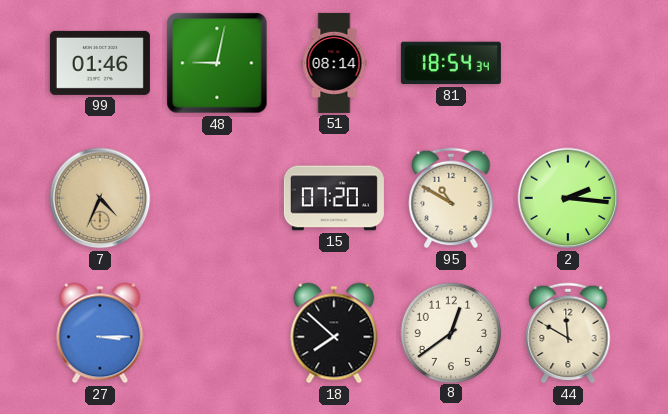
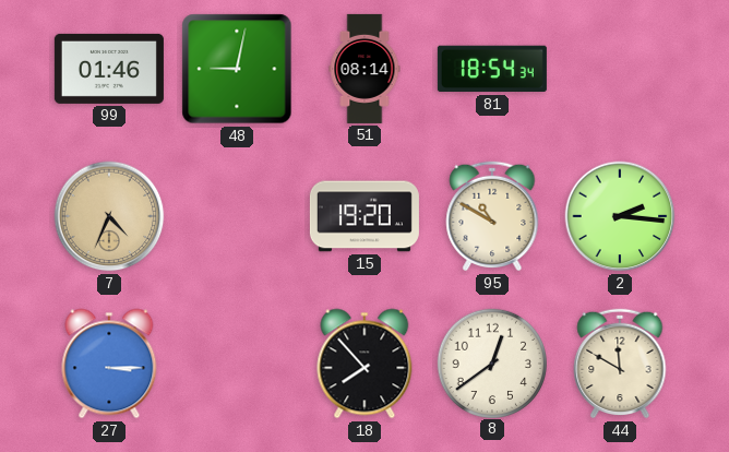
15: 07:20 -> 19:20
18: 7:52 -> 7:53
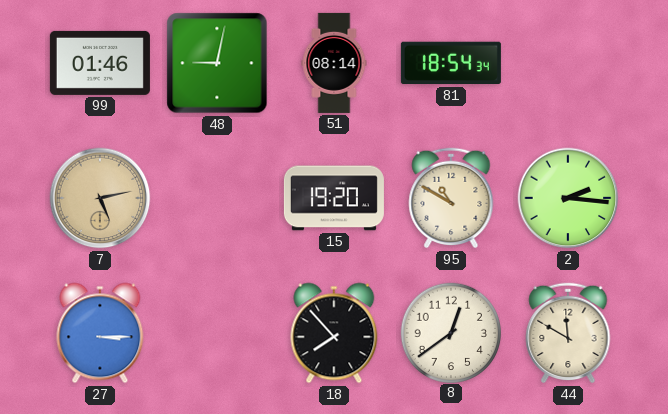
7: 4:34 -> 5:13
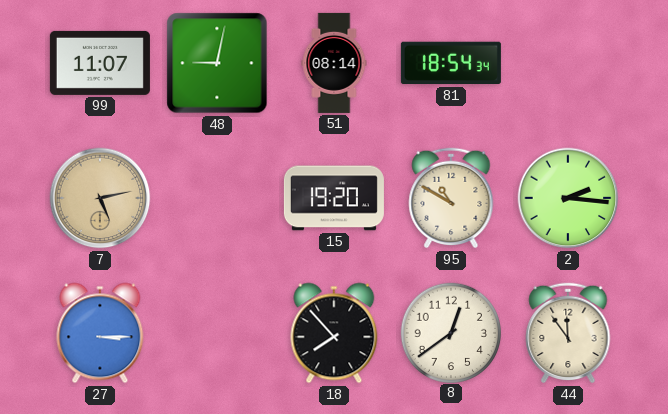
99: 01:46 -> 11:07
44: 11:50 -> 11:54
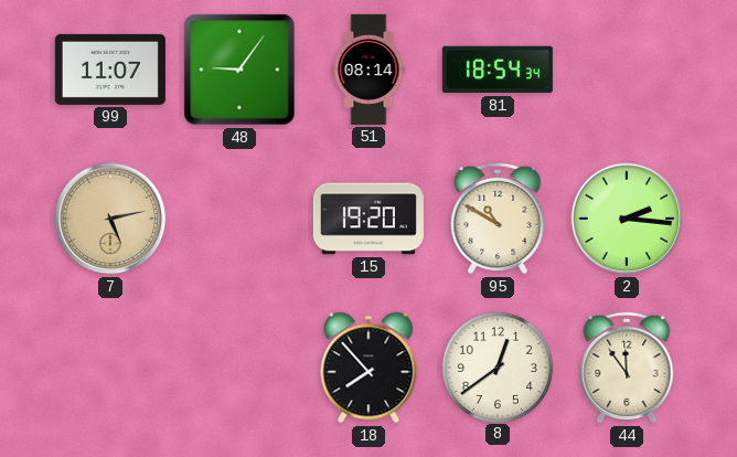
48: 9:02 -> 9:06
27: 3:15 -> none
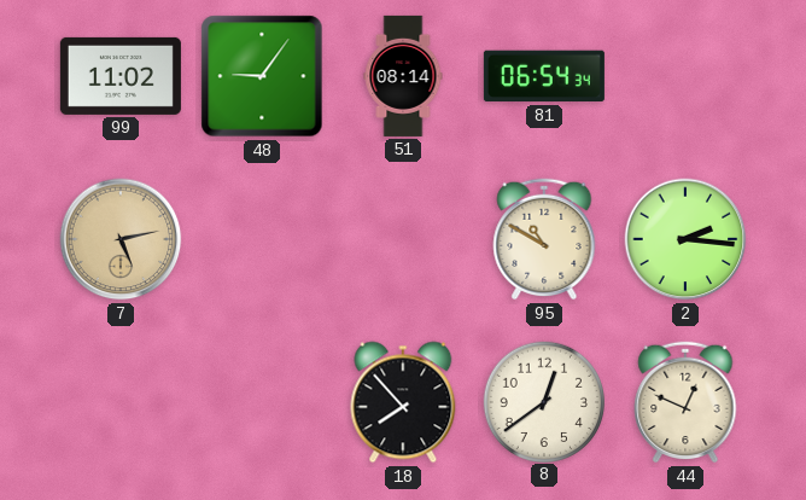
99: 11:07 -> 11:02
81: 18:54 -> 06:54
15: 19:20 -> none
44: 11:54 -> 12:49
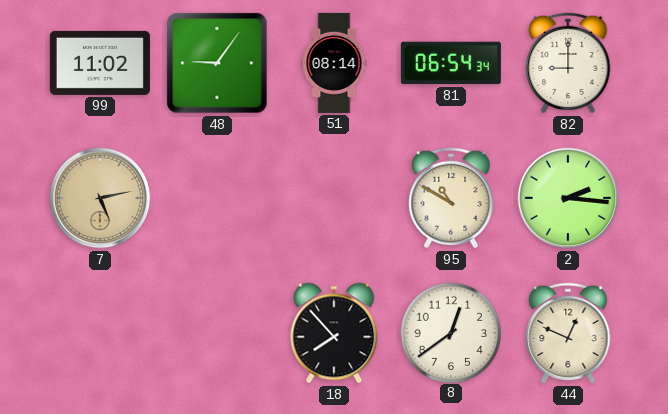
82: none -> 9:00
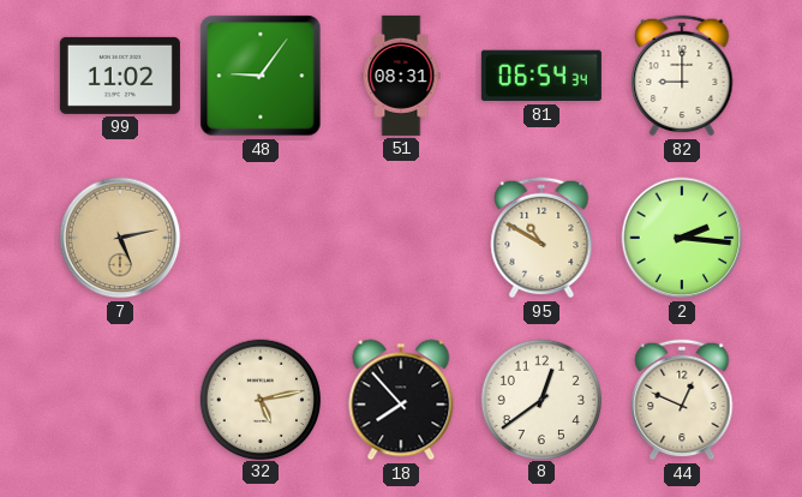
51: 08:14 -> 08:31
32: none -> 5:13
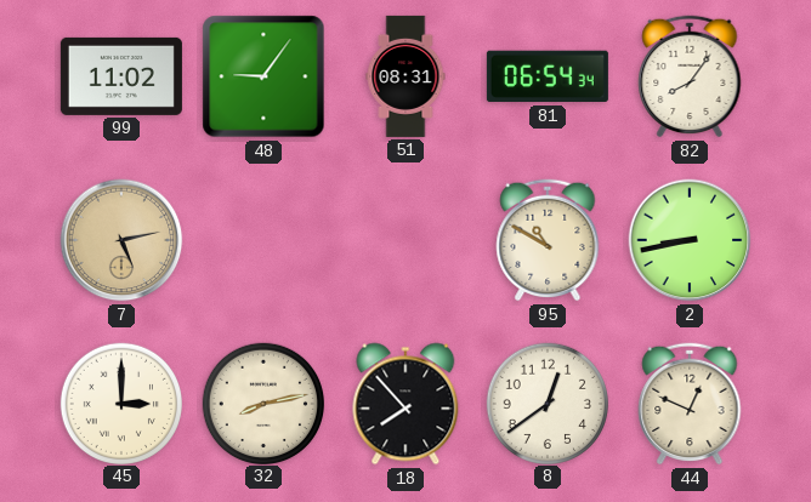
82: 9:00 -> 8:06
2: 2:16 -> 8:43
45: none -> 3:00
32: 5:13 -> 8:13
